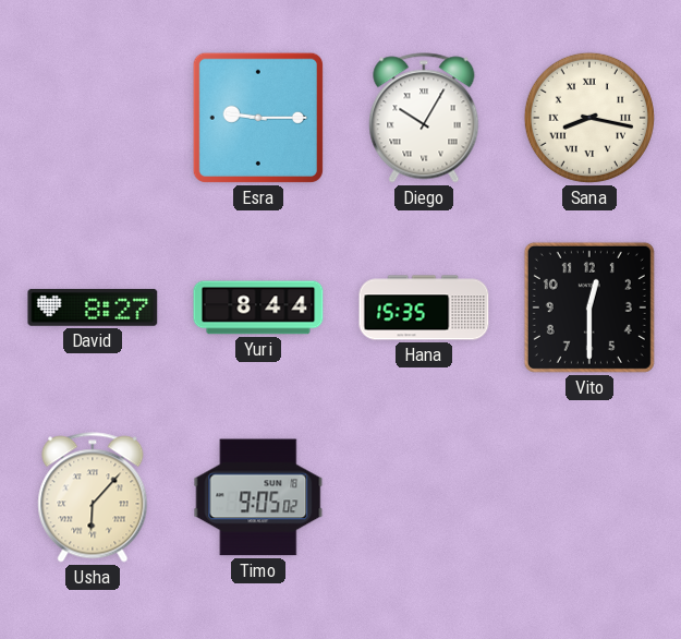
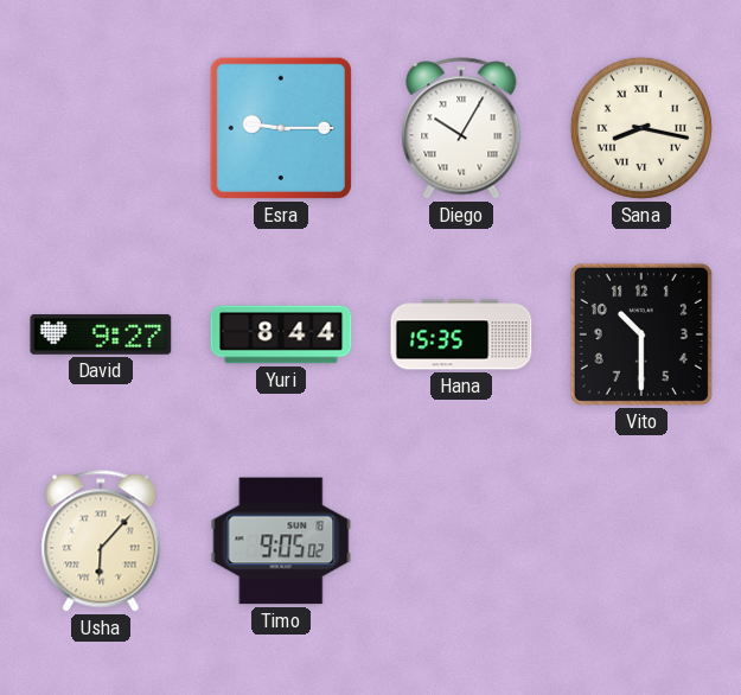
David: 8:27 -> 9:27
Vito: 12:30 -> 10:30
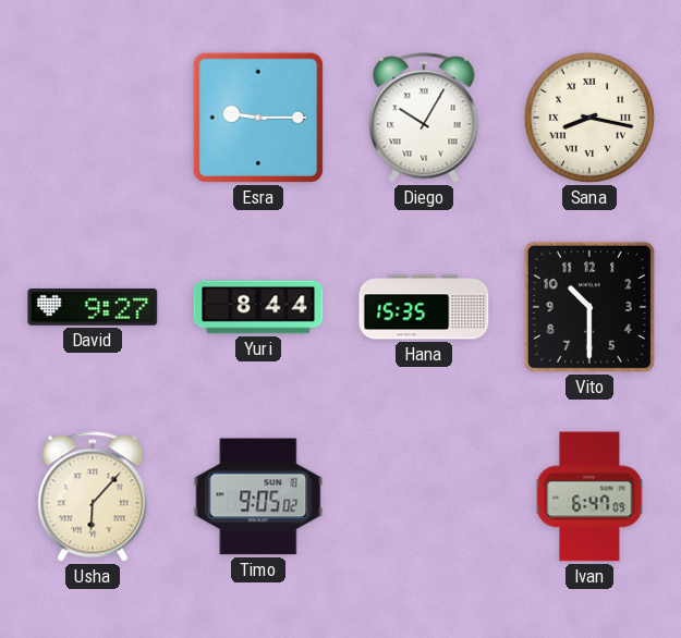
Ivan: none -> 6:47
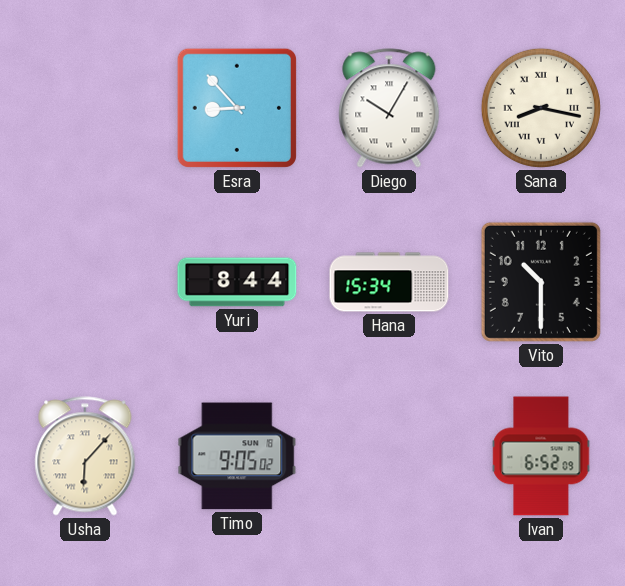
Esra: 9:15 -> 8:53
David: 9:27 -> none
Hana: 15:35 -> 15:34
Ivan: 6:47 -> 6:52
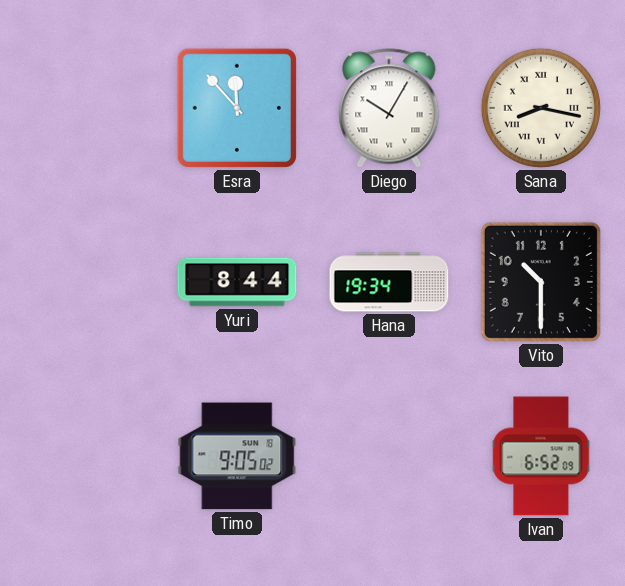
Esra: 8:53 -> 11:53
Hana: 15:34 -> 19:34
Usha: 6:07 -> none
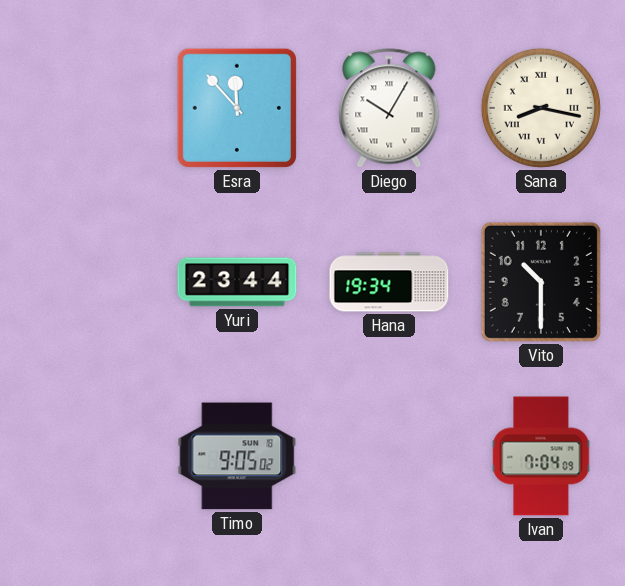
Yuri: 8:44 -> 23:44
Ivan: 6:52 -> 7:04
